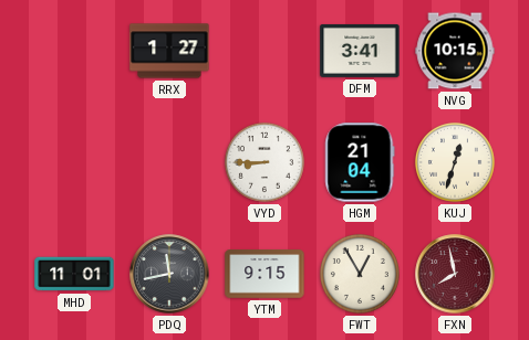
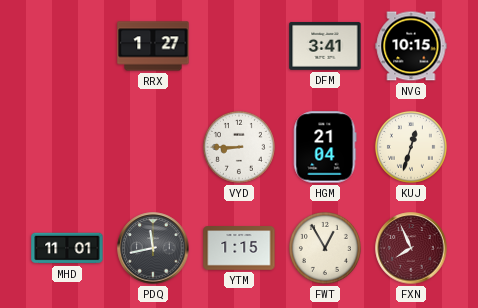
YTM: 9:15 -> 1:15
FXN: 7:58 -> 7:56
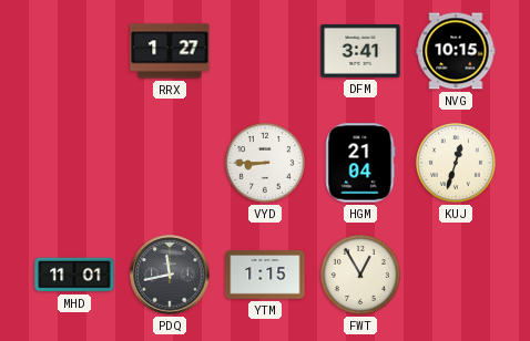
FXN: 7:56 -> none
